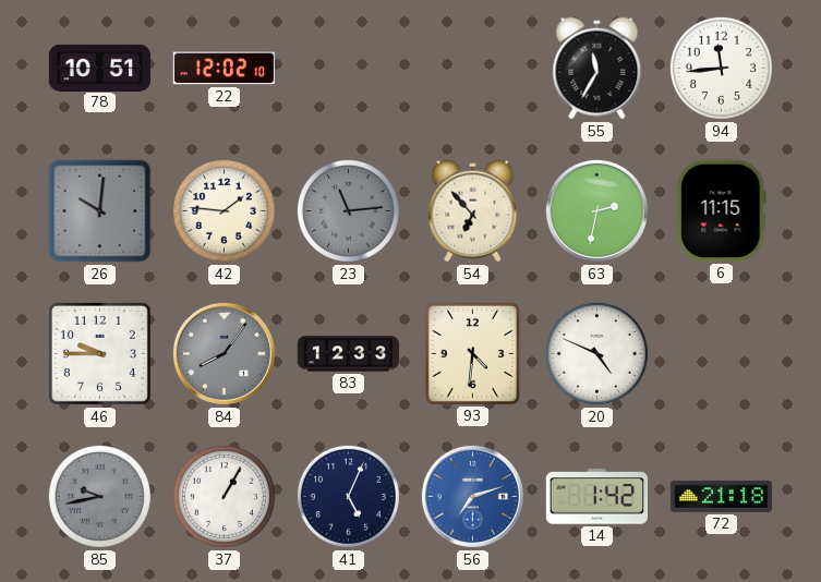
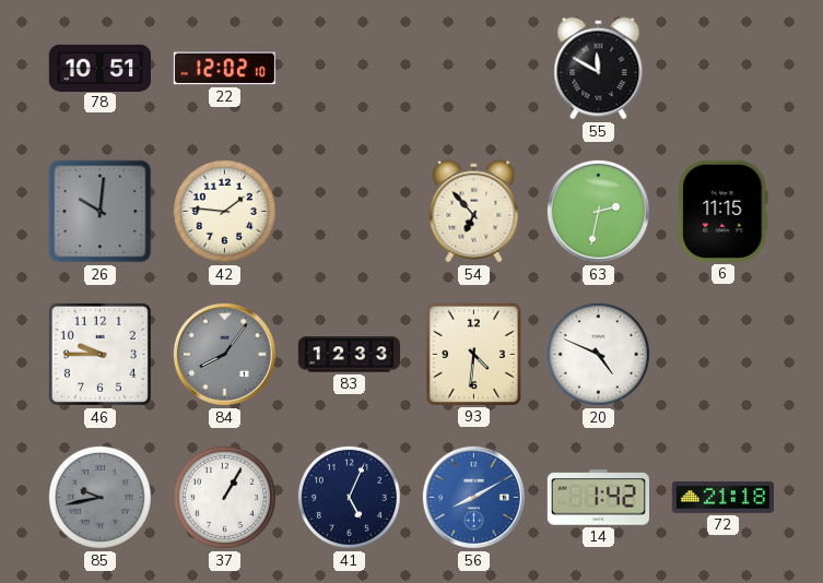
55: 11:35 -> 11:50
94: 11:44 -> none
23: 11:14 -> none
56: 7:12 -> 8:10
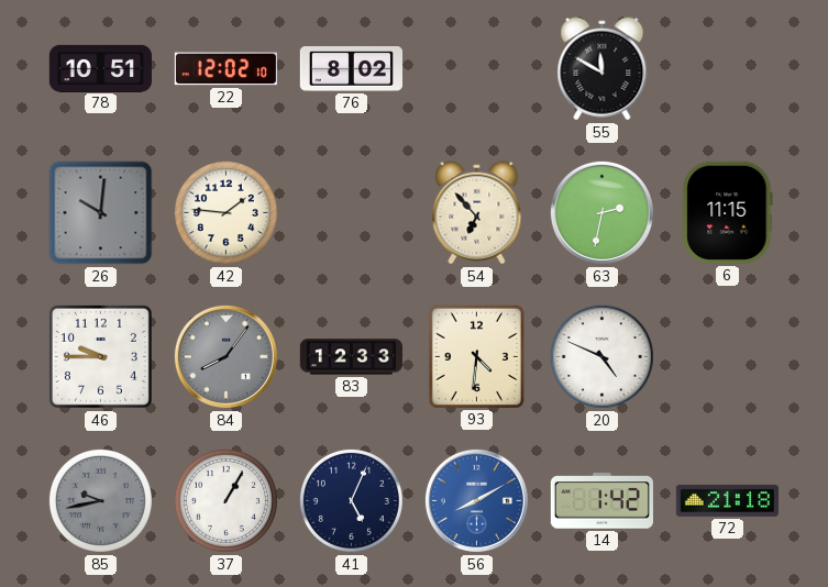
76: none -> 8:02
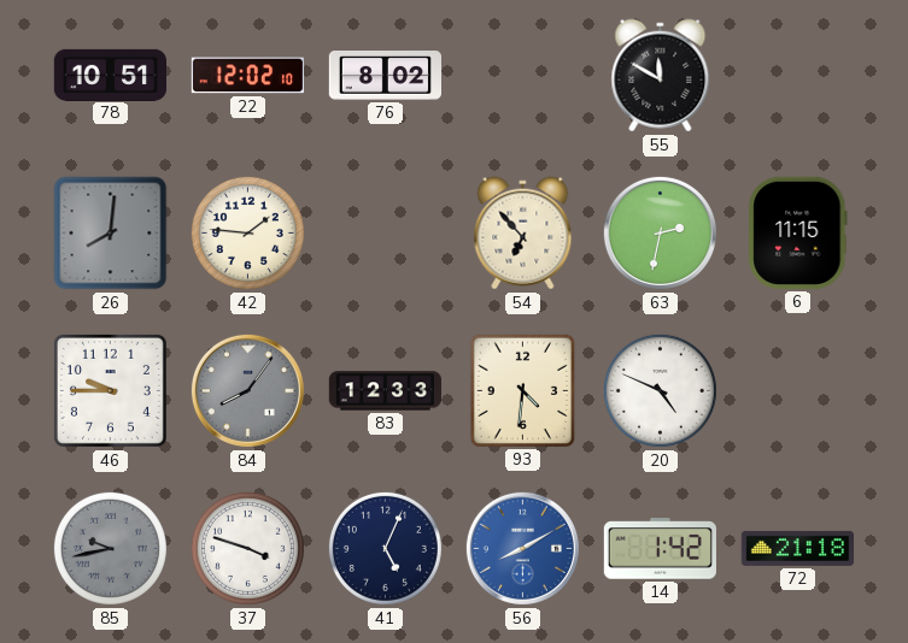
26: 10:01 -> 8:01
37: 1:05 -> 3:48
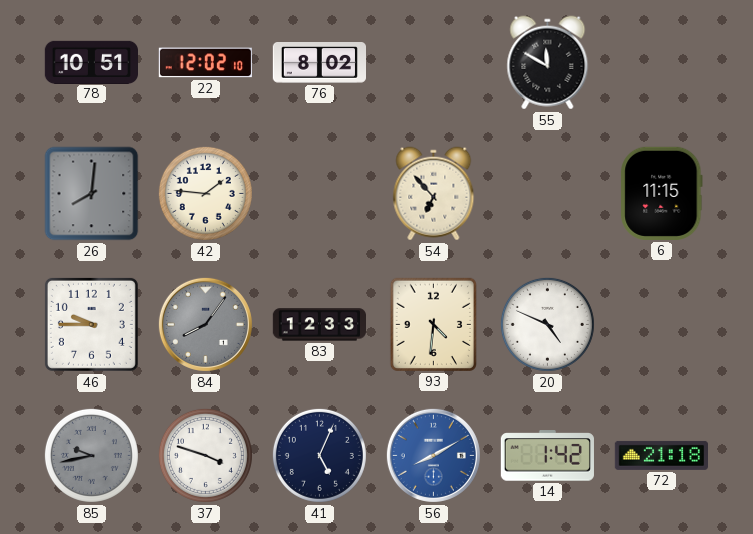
63: 2:32 -> none
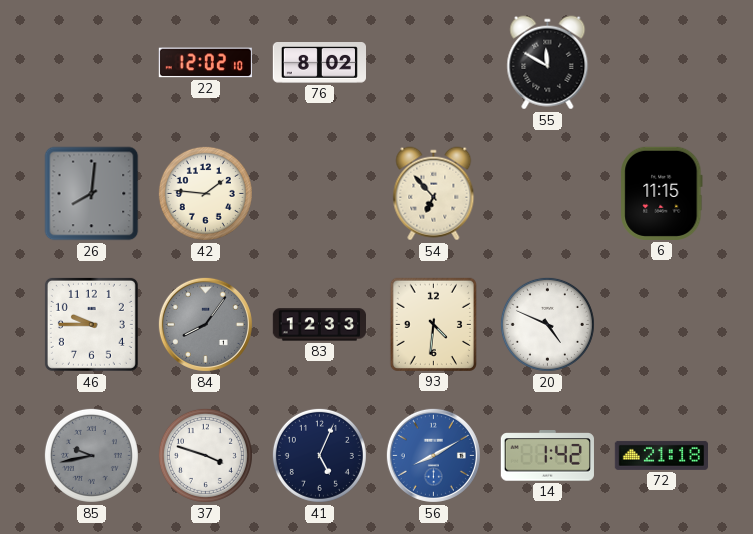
78: 10:51 -> none
